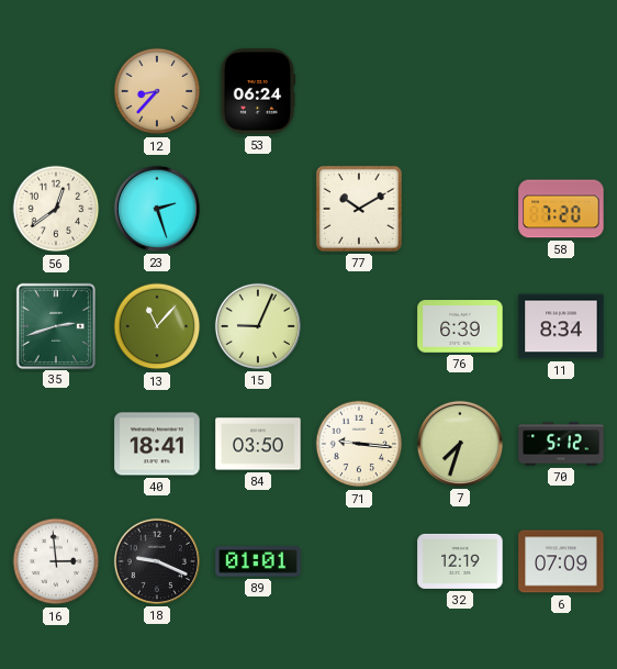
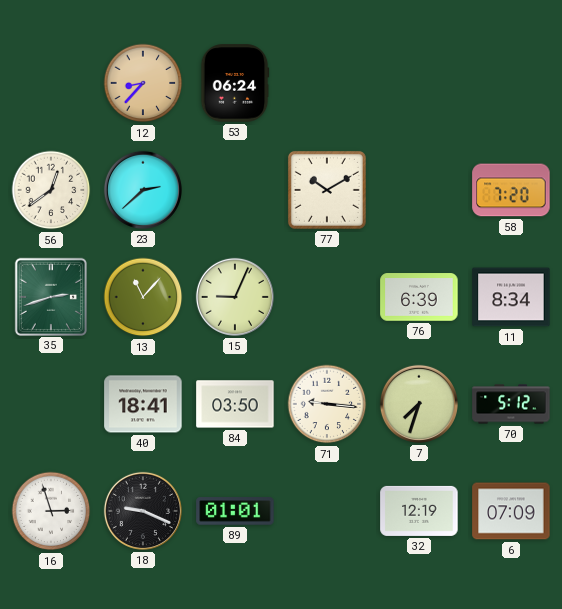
23: 2:27 -> 2:38
16: 2:59 -> 2:57
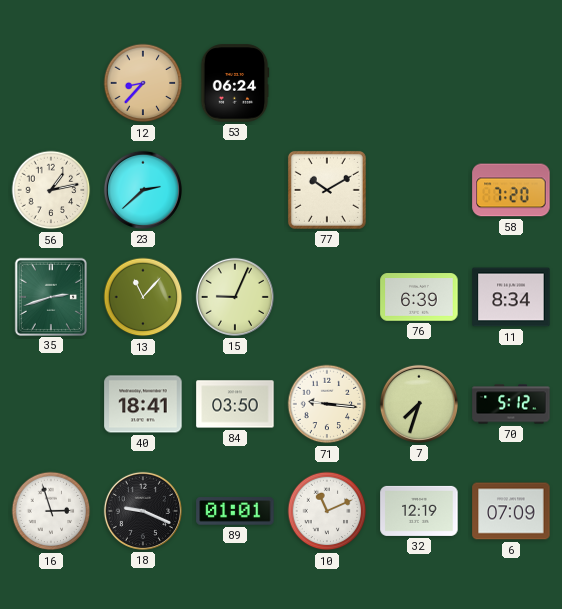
56: 12:39 -> 1:13
10: none -> 11:11
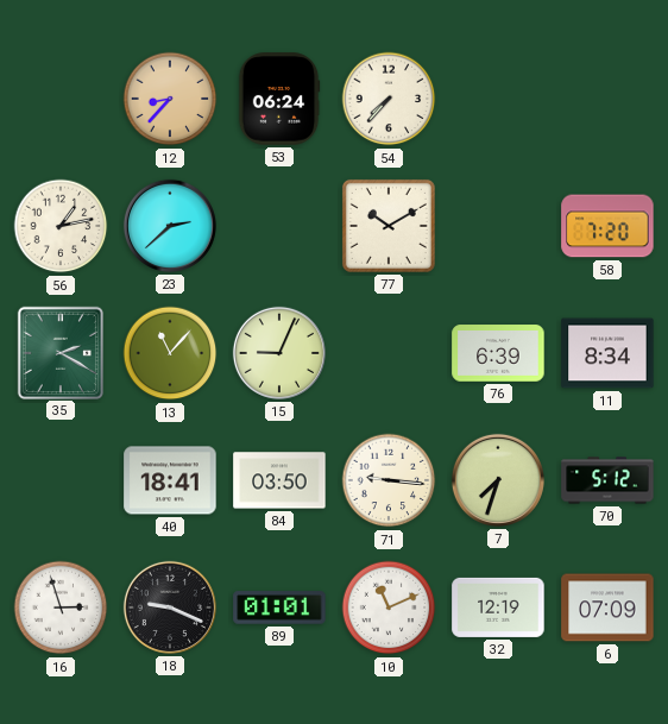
54: none -> 7:37
35: 2:42 -> 2:20
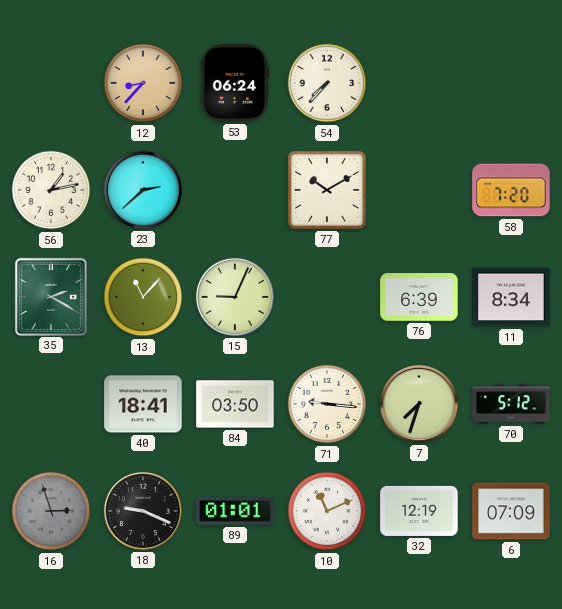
16 dial: white -> grey
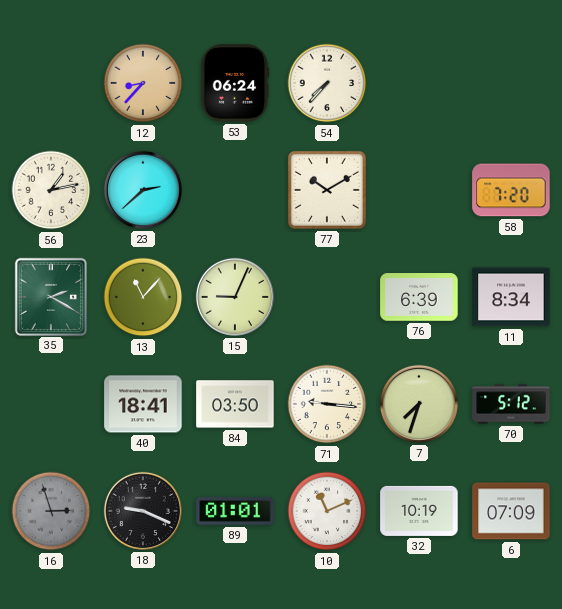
32: 12:19 -> 10:19
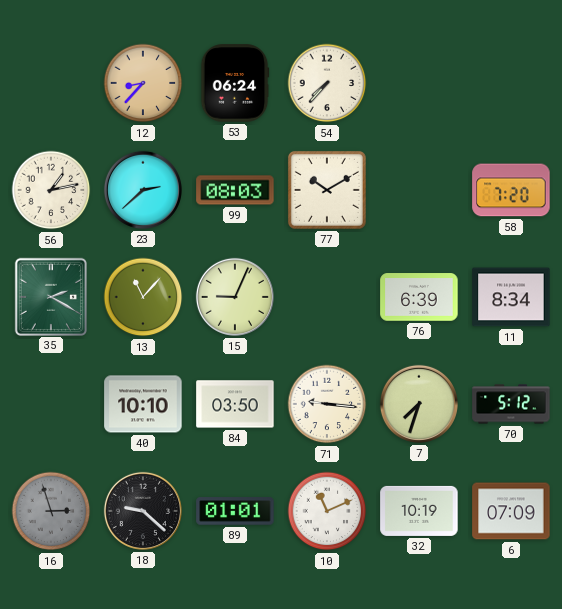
99: none -> 08:03
40: 18:41 -> 10:10
18: 9:19 -> 9:22
